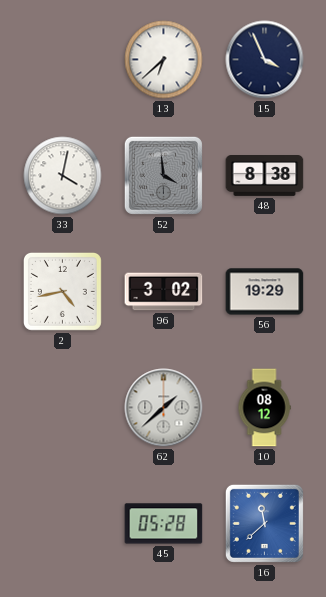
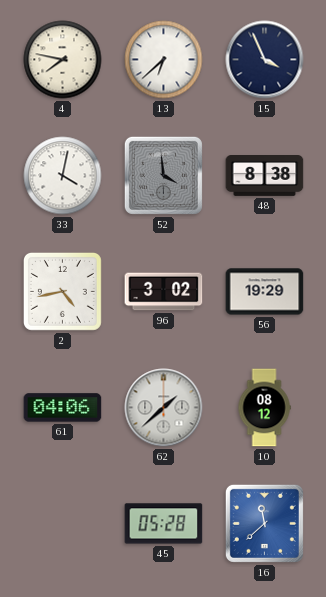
4: none -> 7:47
61: none -> 04:06
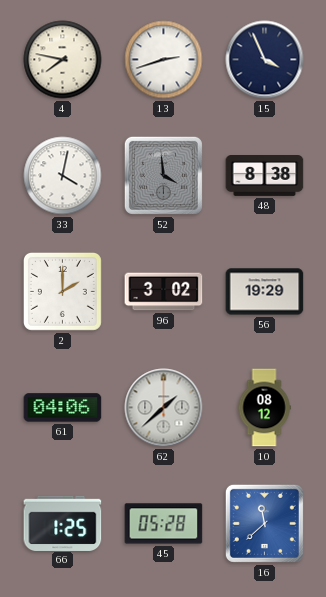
13: 6:38 -> 2:42
2: 4:43 -> 2:00
66: none -> 1:25
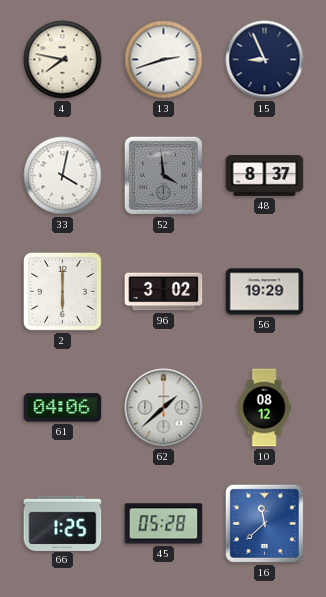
15: 3:56 -> 8:56
48: 8:38 -> 8:37
2: 2:00 -> 6:00
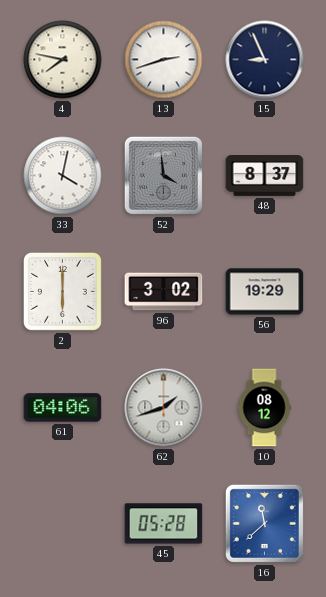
62: 1:38 -> 1:42
66: 1:25 -> none
